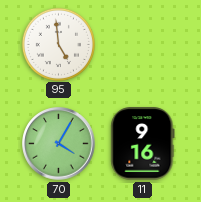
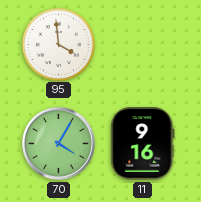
95: 4:59 -> 3:59
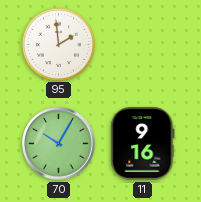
95: 3:59 -> 1:59
70: 4:05 -> 10:05
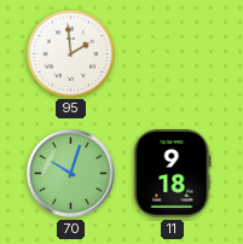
70: 10:05 -> 10:03
11: 9:16 -> 9:18
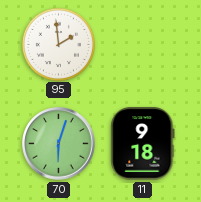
70: 10:03 -> 6:03
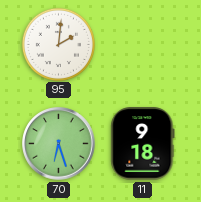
95: 1:59 -> 2:01
70: 6:03 -> 6:27
